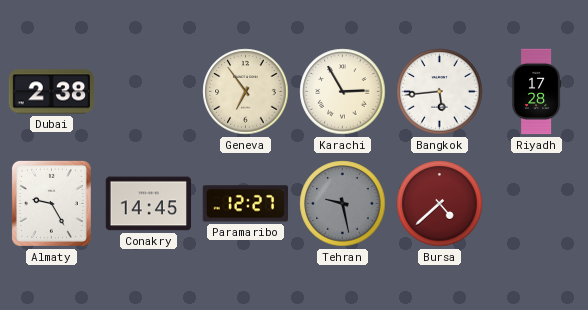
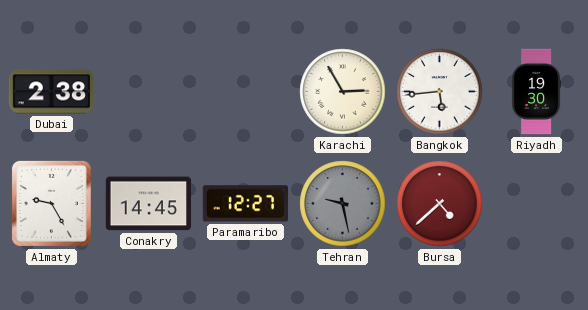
Geneva: 6:54 -> none
Riyadh: 17:28 -> 19:30
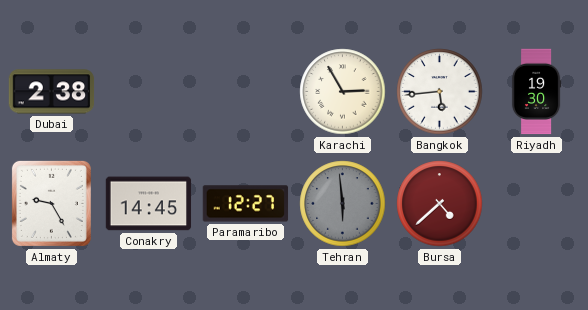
Tehran: 9:28 -> 5:59
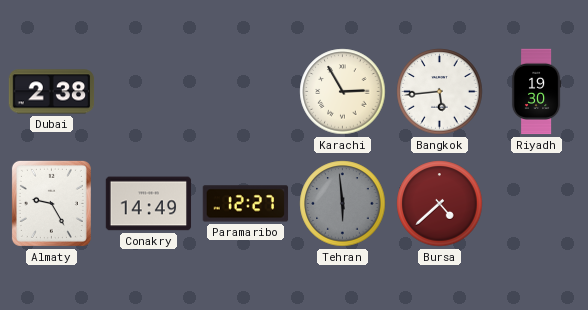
Conakry: 14:45 -> 14:49
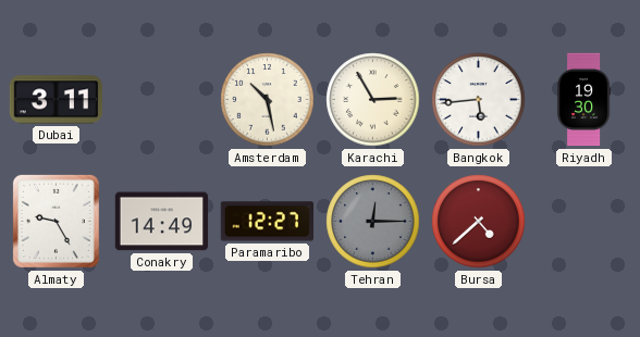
Dubai: 2:38 -> 3:11
Amsterdam: none -> 10:28
Tehran: 5:59 -> 12:15
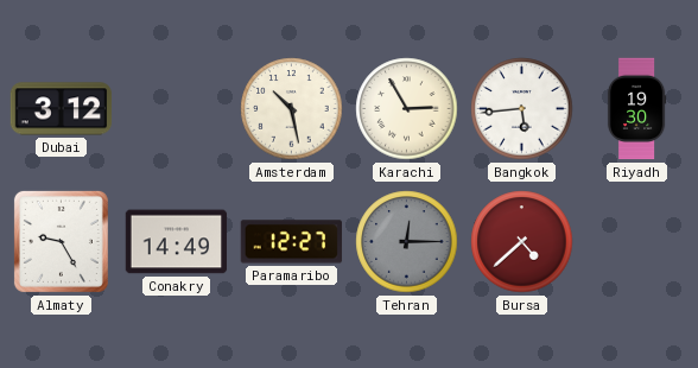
Dubai: 3:11 -> 3:12
